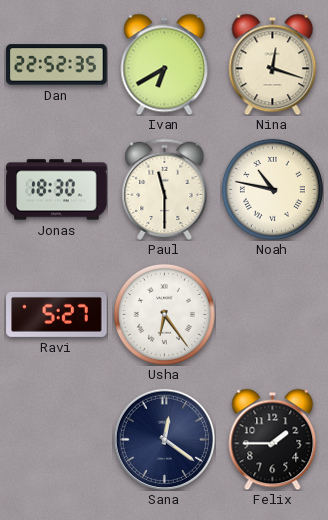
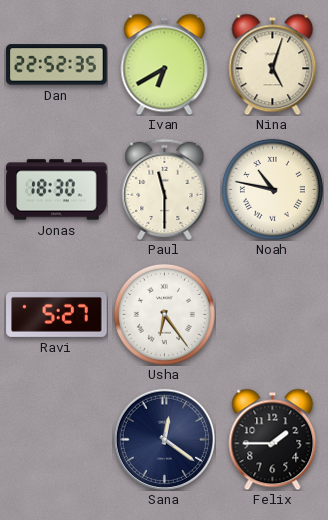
Nina: 12:18 -> 5:03
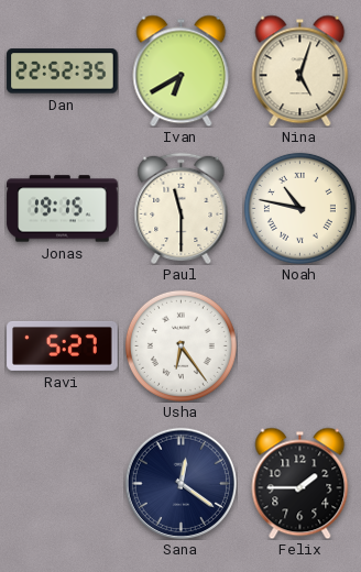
Jonas: 18:30 -> 19:15
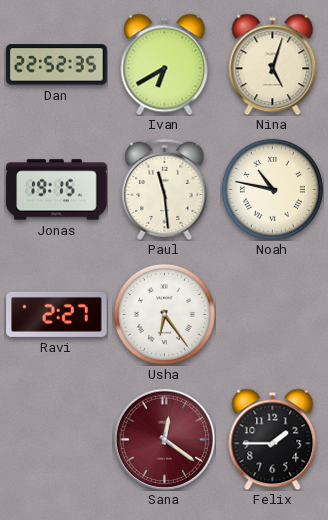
Paul: 11:30 -> 11:29
Ravi: 5:27 -> 2:27
Sana dial: navy -> burgundy
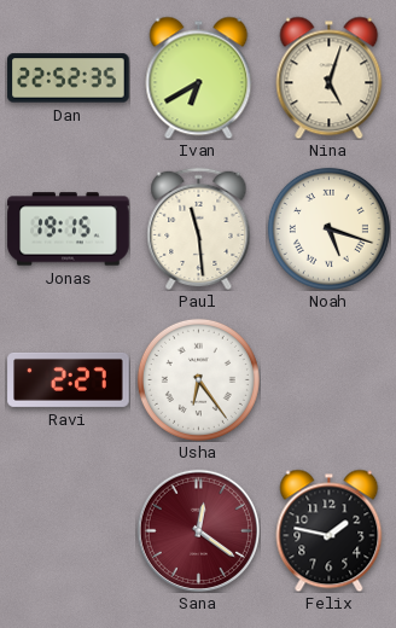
Noah: 10:47 -> 5:18
Felix: 1:45 -> 1:47
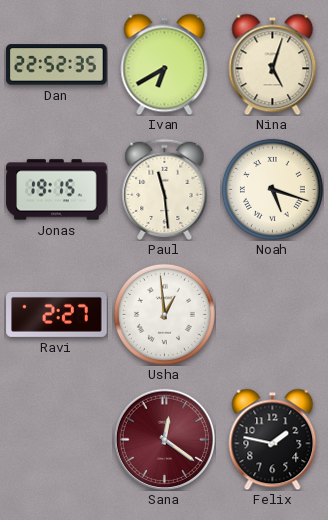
Usha: 6:24 -> 12:59
